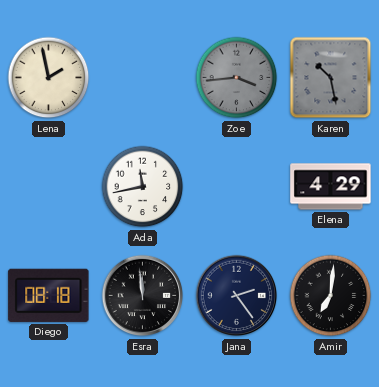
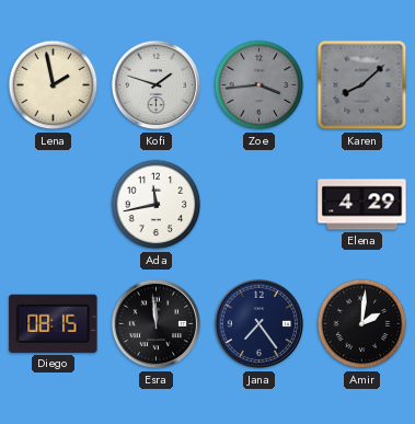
Kofi: none -> 1:48
Karen: 10:28 -> 8:08
Diego: 08:18 -> 08:15
Jana: 2:24 -> 7:24
Amir: 7:01 -> 2:01
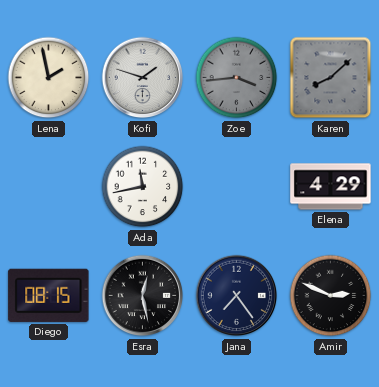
Esra: 11:59 -> 12:28
Amir: 2:01 -> 2:49
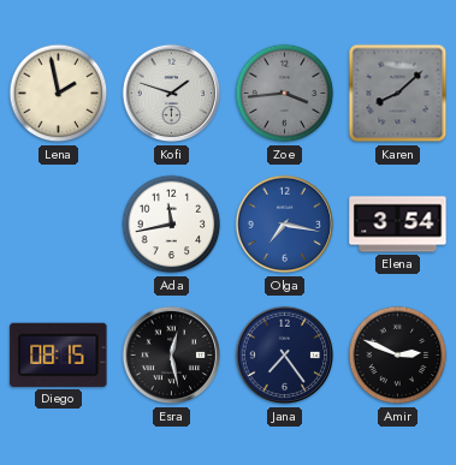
Olga: none -> 7:17
Elena: 4:29 -> 3:54
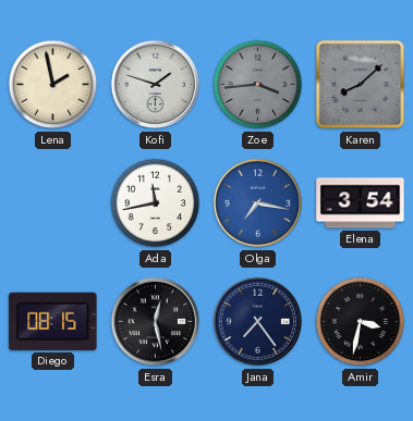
Amir: 2:49 -> 3:32
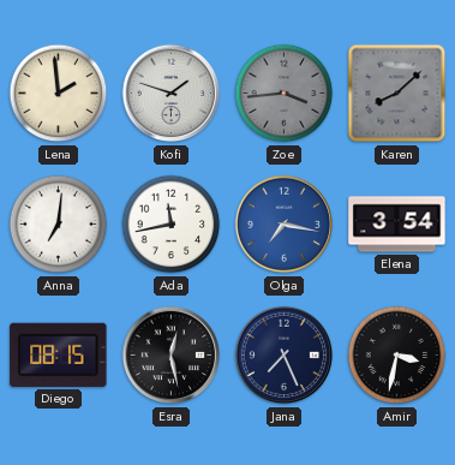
Lena: 1:58 -> 1:59
Anna: none -> 7:01
Jana: 7:24 -> 7:26
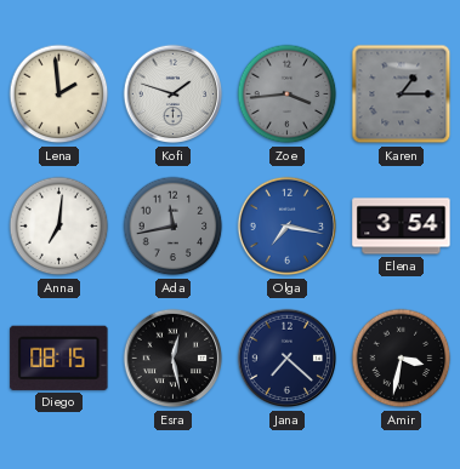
Karen: 8:08 -> 1:15
Ada dial: white -> grey
Jana: 7:26 -> 7:22
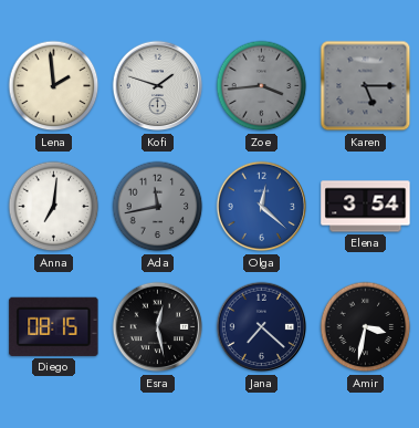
Karen: 1:15 -> 5:15
Olga: 7:17 -> 12:22
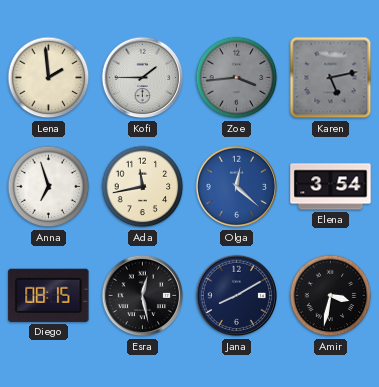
Kofi: 1:48 -> 1:45
Karen: 5:15 -> 5:13
Anna: 7:01 -> 6:57
Ada dial: grey -> cream
Jana: 7:22 -> 8:10
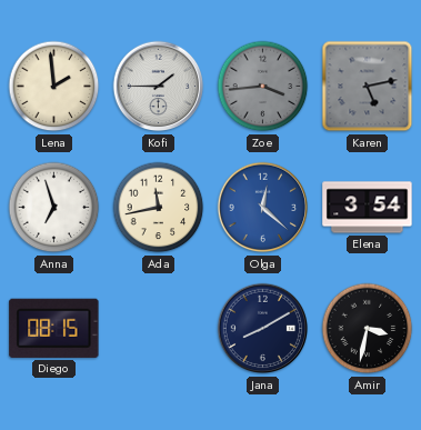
Esra: 12:28 -> none
